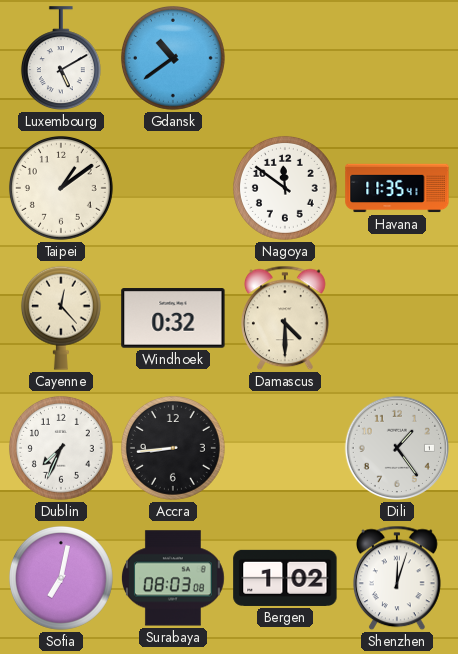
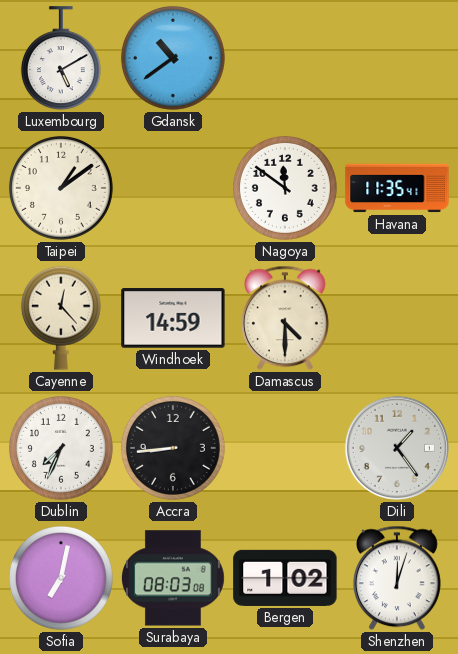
Windhoek: 0:32 -> 14:59
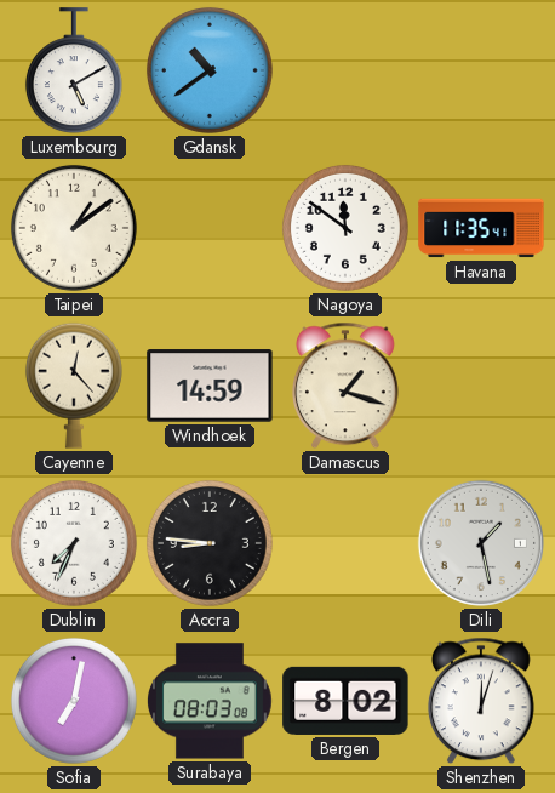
Damascus: 4:30 -> 1:18
Accra: 8:44 -> 8:46
Dili: 1:24 -> 1:28
Bergen: 1:02 -> 8:02
